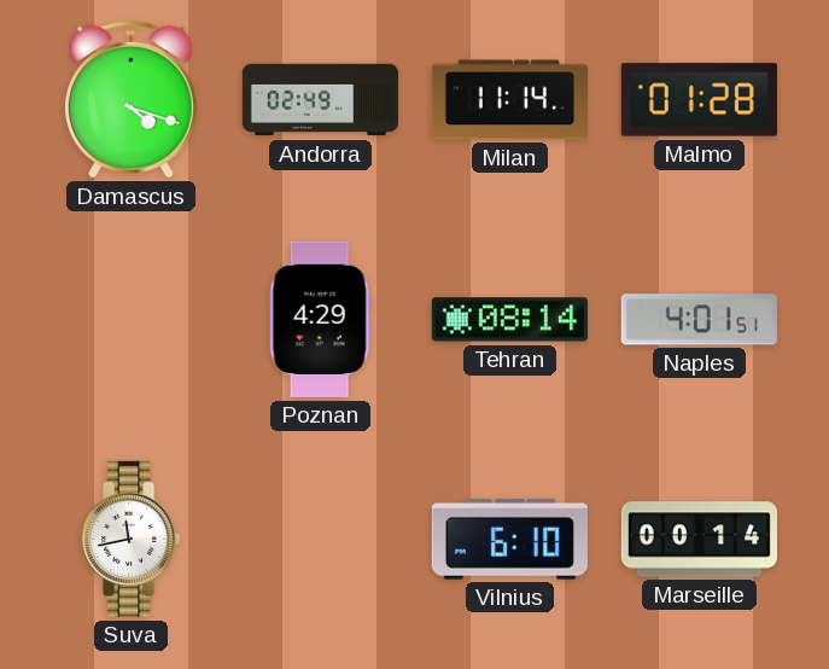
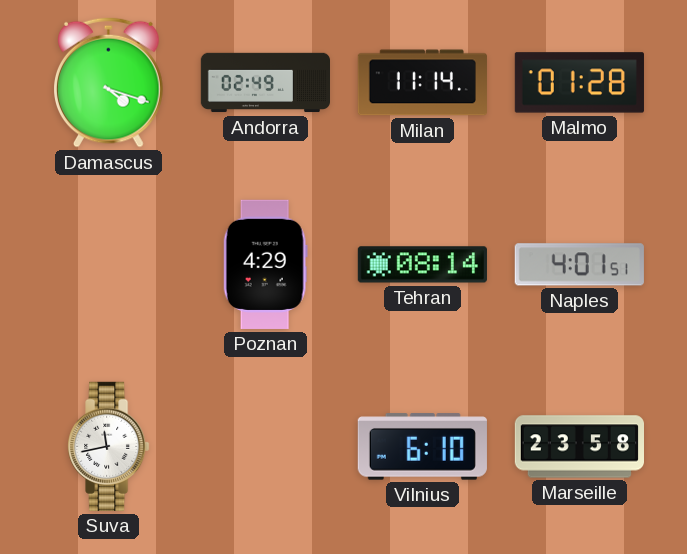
Marseille: 00:14 -> 23:58
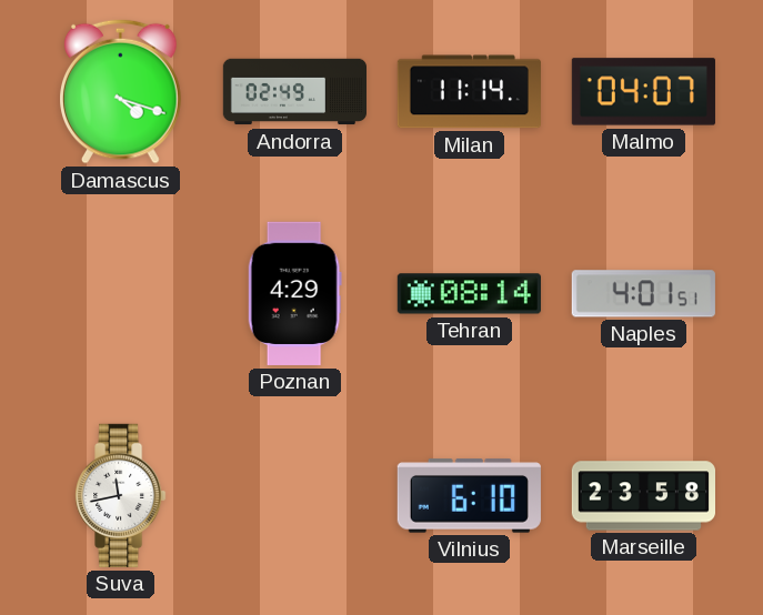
Malmo: 01:28 -> 04:07
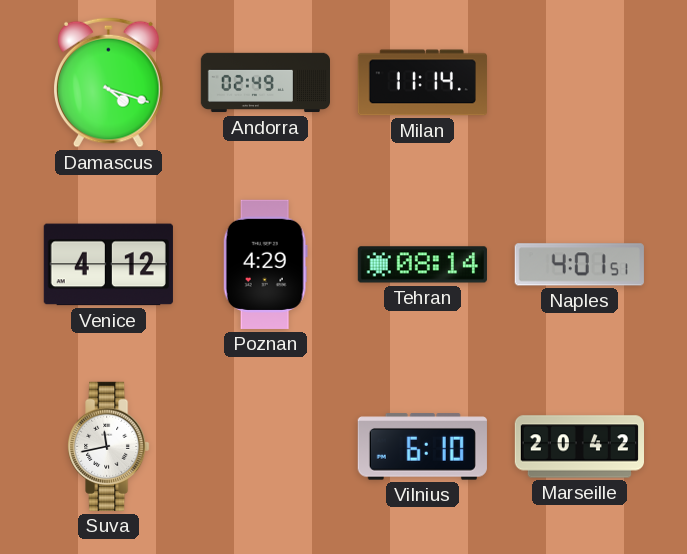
Malmo: 04:07 -> none
Venice: none -> 4:12
Marseille: 23:58 -> 20:42
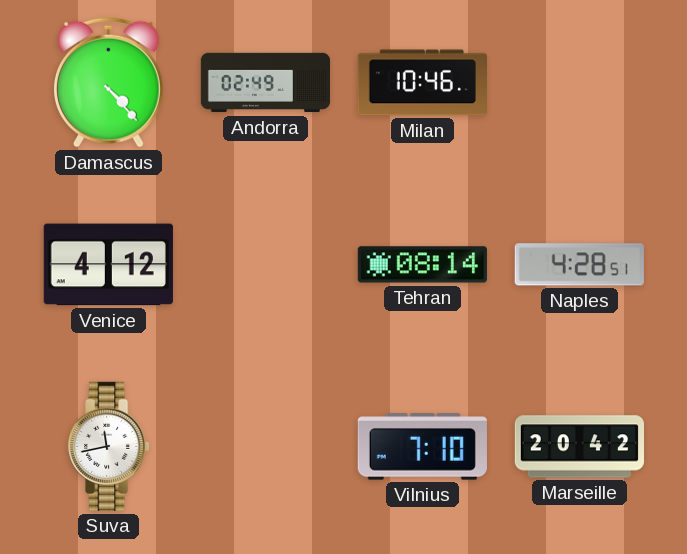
Damascus: 4:18 -> 4:23
Milan: 11:14 -> 10:46
Poznan: 4:29 -> none
Naples: 4:01 -> 4:28
Vilnius: 6:10 -> 7:10
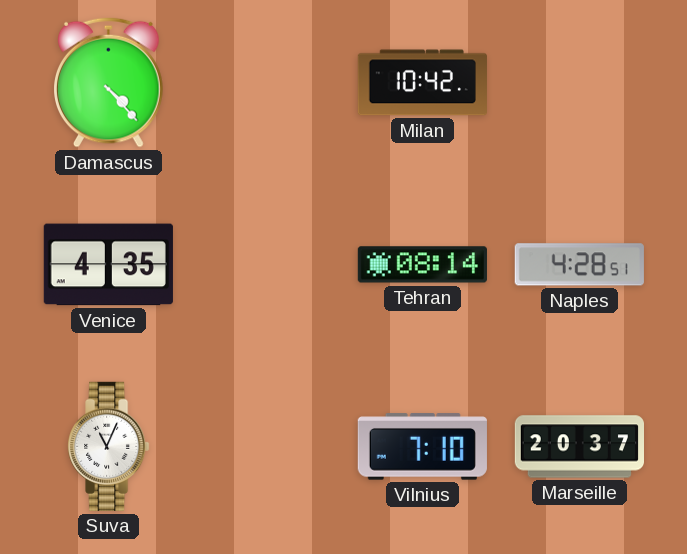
Andorra: 02:49 -> none
Milan: 10:46 -> 10:42
Venice: 4:12 -> 4:35
Suva: 11:43 -> 11:04
Marseille: 20:42 -> 20:37
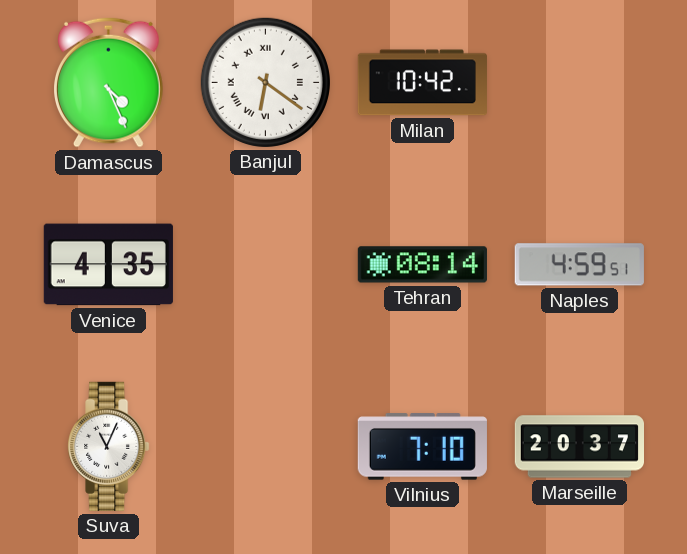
Damascus: 4:23 -> 4:26
Banjul: none -> 6:21
Naples: 4:28 -> 4:59
